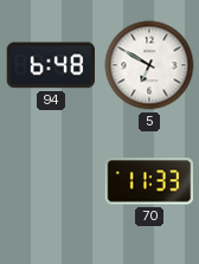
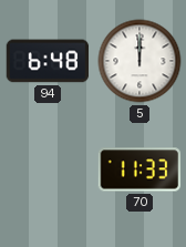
5: 6:50 -> 12:00
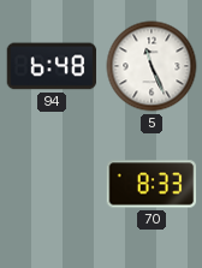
5: 12:00 -> 11:26
70: 11:33 -> 8:33
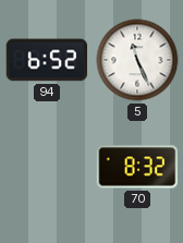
94: 6:48 -> 6:52
70: 8:33 -> 8:32
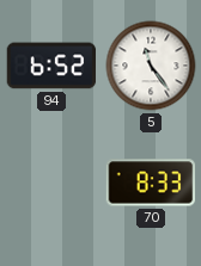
5: 11:26 -> 11:24
70: 8:32 -> 8:33
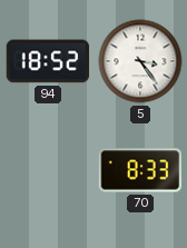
94: 6:52 -> 18:52
5: 11:24 -> 3:24
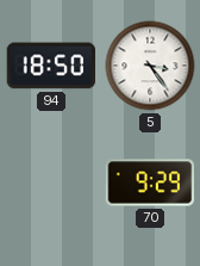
94: 18:52 -> 18:50
70: 8:33 -> 9:29
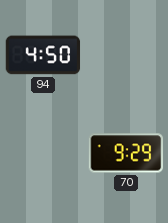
94: 18:50 -> 4:50
5: 3:24 -> none
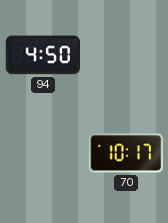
70: 9:29 -> 10:17
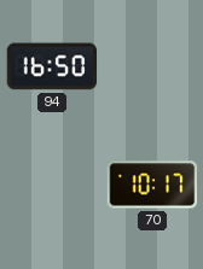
94: 4:50 -> 16:50
